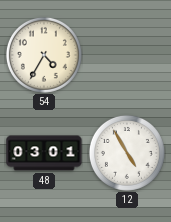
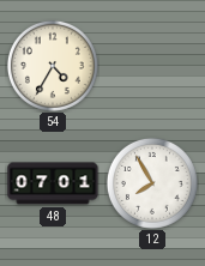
48: 03:01 -> 07:01
12: 4:55 -> 7:55
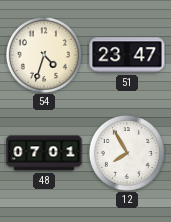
54: 4:35 -> 4:33
51: none -> 23:47
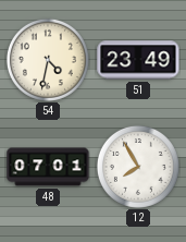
54: 4:33 -> 4:32
51: 23:47 -> 23:49
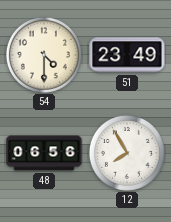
54: 4:32 -> 4:30
48: 07:01 -> 06:56
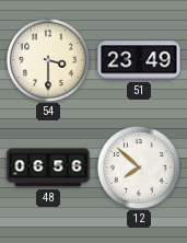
54: 4:30 -> 3:30
12: 7:55 -> 7:52
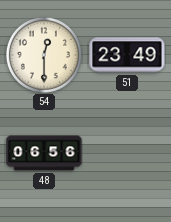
54: 3:30 -> 12:30
12: 7:52 -> none
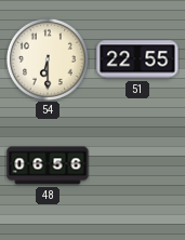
54: 12:30 -> 6:30
51: 23:49 -> 22:55
